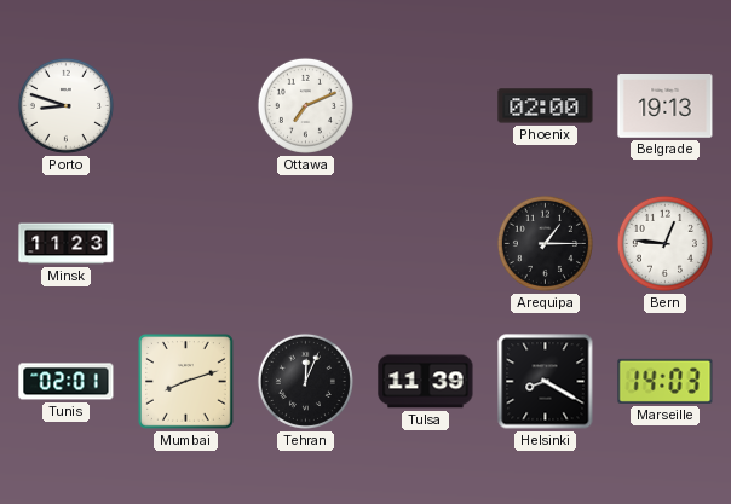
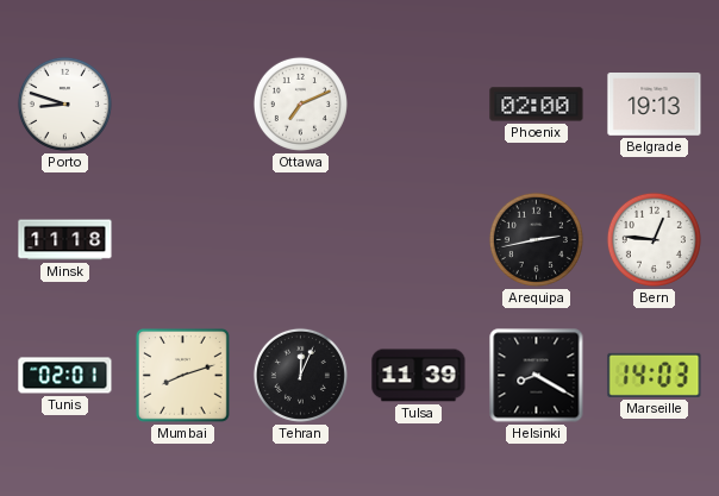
Minsk: 11:23 -> 11:18
Arequipa: 1:15 -> 2:43
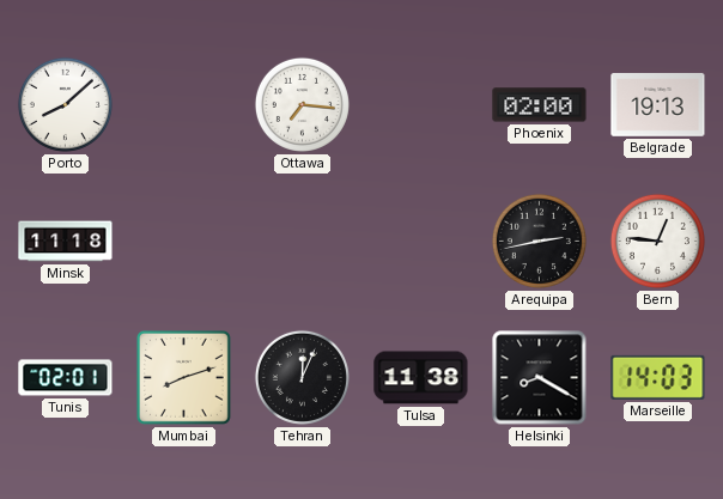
Porto: 8:48 -> 8:08
Ottawa: 7:11 -> 7:16
Tulsa: 11:39 -> 11:38
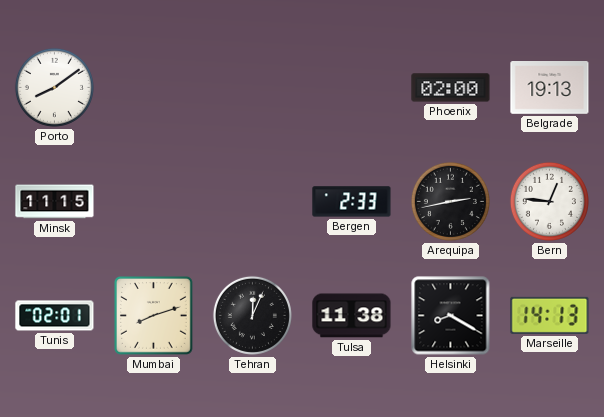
Porto: 8:08 -> 8:09
Ottawa: 7:16 -> none
Minsk: 11:18 -> 11:15
Bergen: none -> 2:33
Marseille: 14:03 -> 14:13
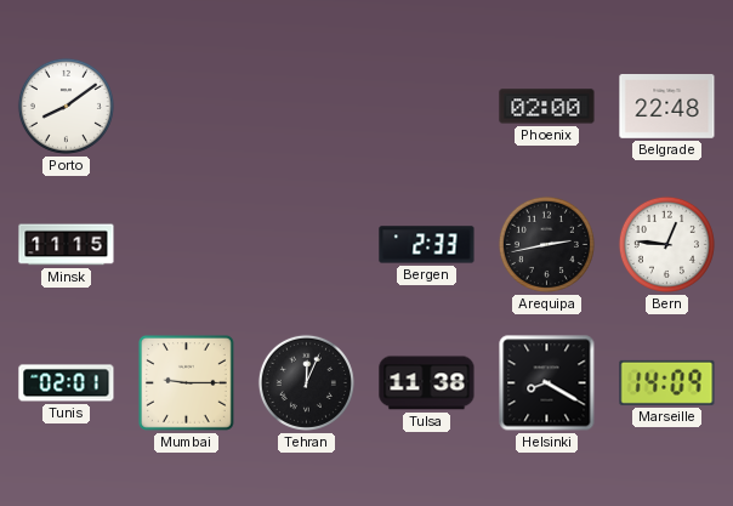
Belgrade: 19:13 -> 22:48
Mumbai: 8:12 -> 9:15
Marseille: 14:13 -> 14:09
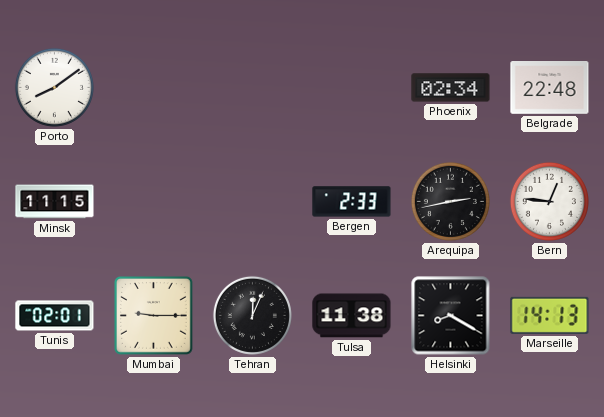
Phoenix: 02:00 -> 02:34
Marseille: 14:09 -> 14:13
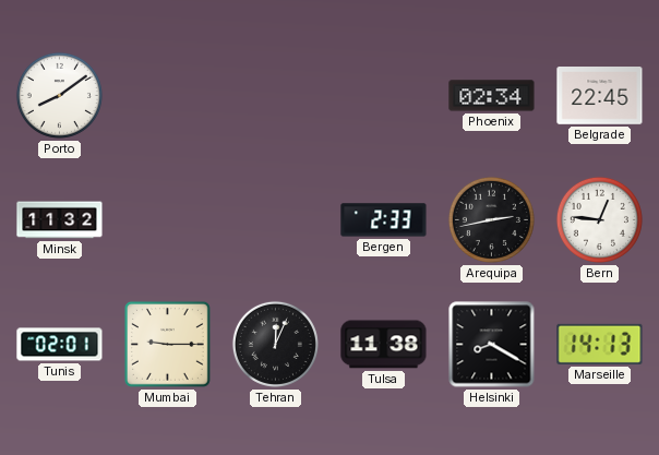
Belgrade: 22:48 -> 22:45
Minsk: 11:15 -> 11:32
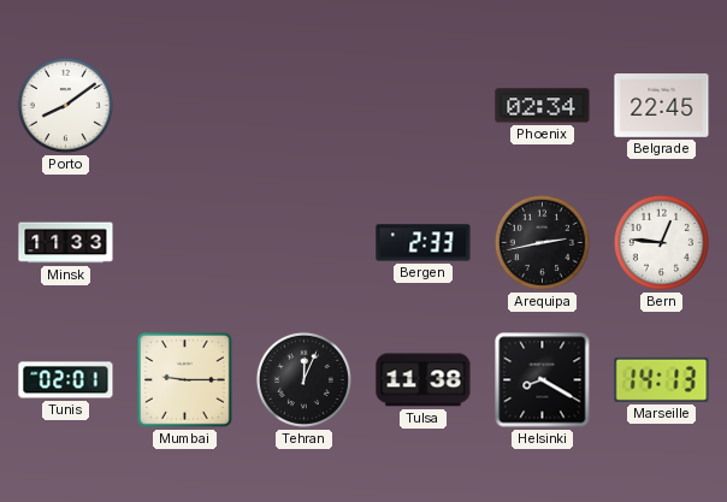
Minsk: 11:32 -> 11:33
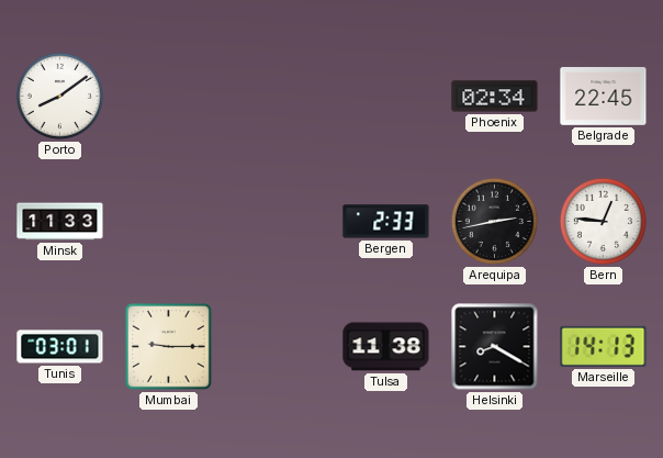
Tunis: 02:01 -> 03:01
Tehran: 12:04 -> none
